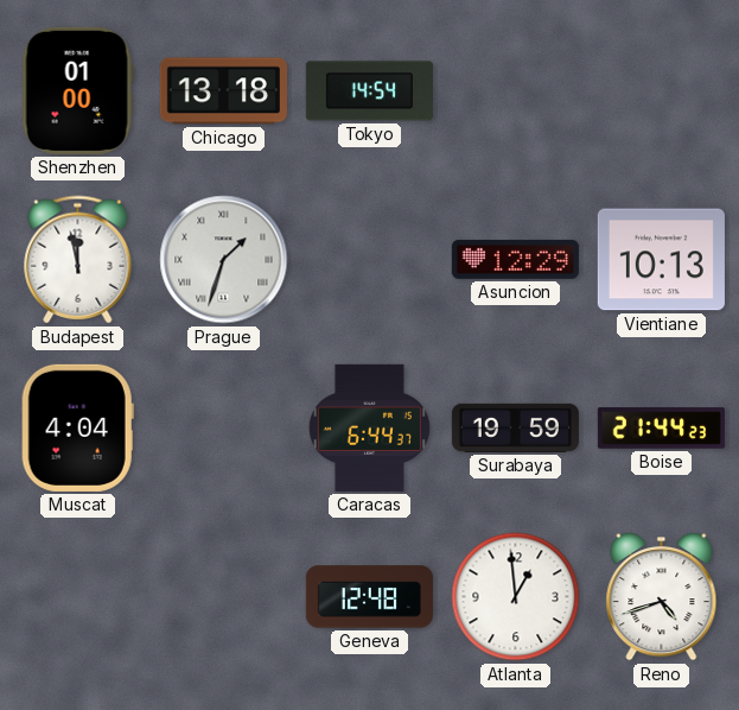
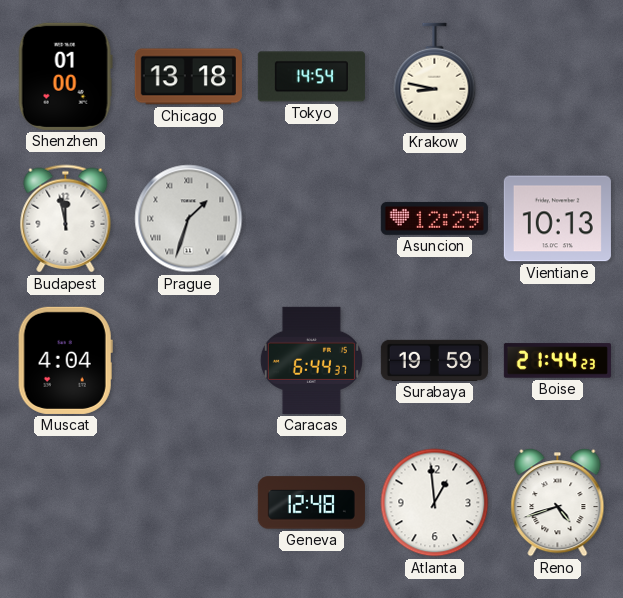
Krakow: none -> 8:47
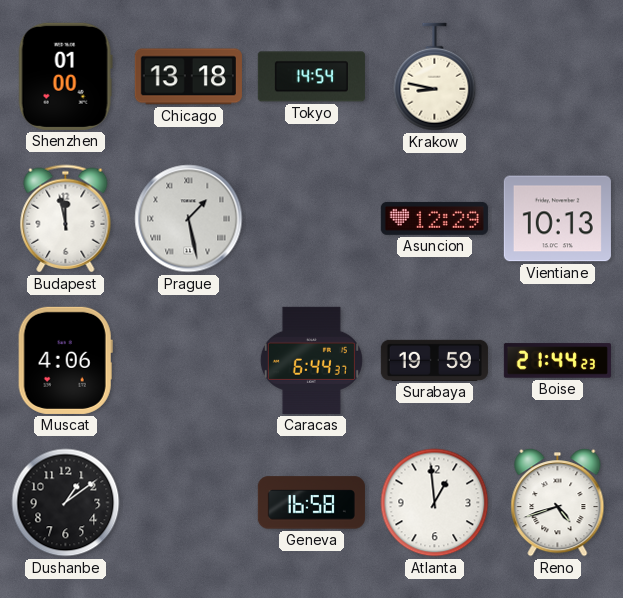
Prague: 1:33 -> 1:28
Muscat: 4:04 -> 4:06
Dushanbe: none -> 1:09
Geneva: 12:48 -> 16:58
